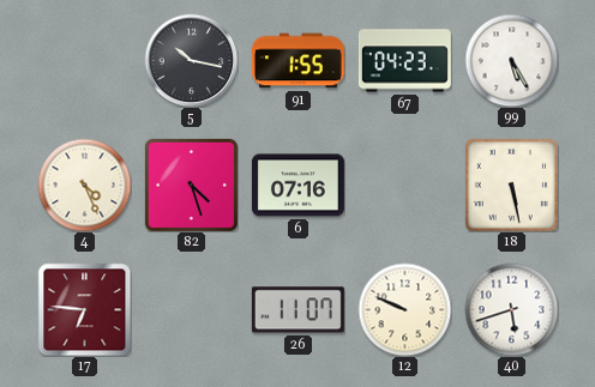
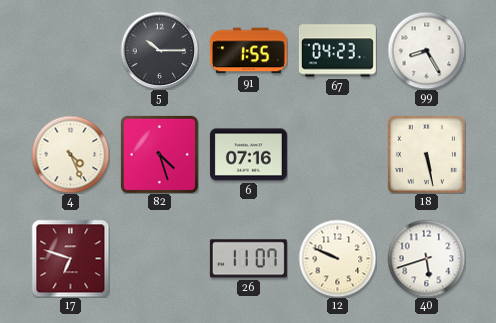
5: 10:17 -> 10:15
99: 5:25 -> 8:25
17: 6:46 -> 6:48
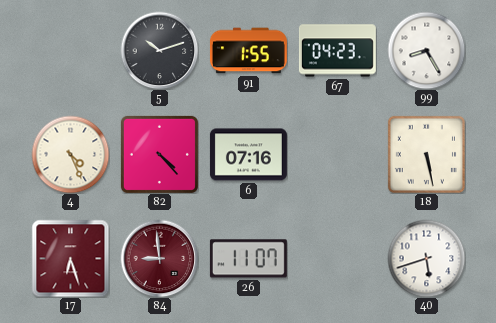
5: 10:15 -> 10:12
82: 4:27 -> 4:23
17: 6:48 -> 6:27
84: none -> 8:59
12: 9:49 -> none
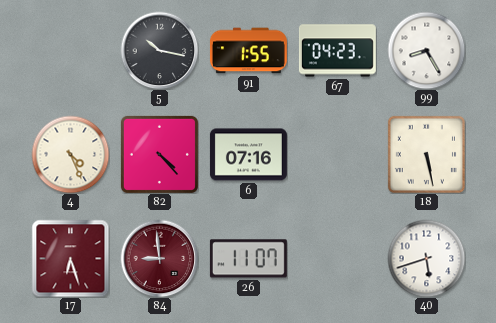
5: 10:12 -> 10:17
